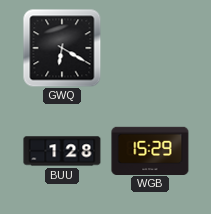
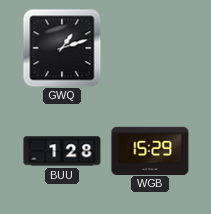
GWQ: 6:20 -> 1:12
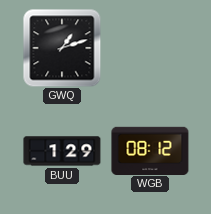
BUU: 1:28 -> 1:29
WGB: 15:29 -> 08:12
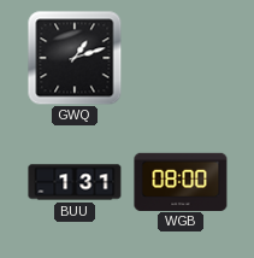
BUU: 1:29 -> 1:31
WGB: 08:12 -> 08:00
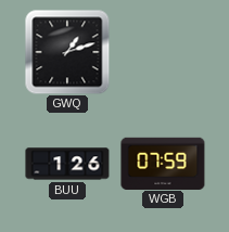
BUU: 1:31 -> 1:26
WGB: 08:00 -> 07:59
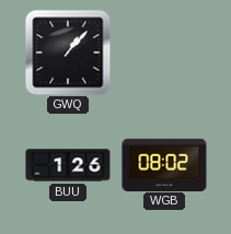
GWQ: 1:12 -> 1:07
WGB: 07:59 -> 08:02
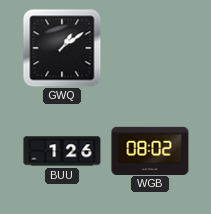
GWQ: 1:07 -> 1:09
